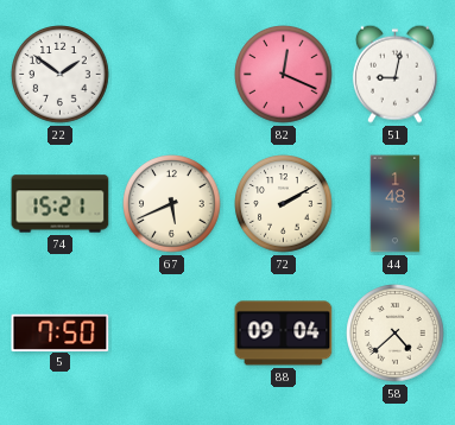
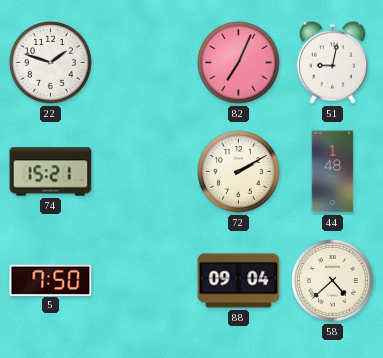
22: 1:51 -> 1:48
82: 12:19 -> 7:04
67: 5:41 -> none
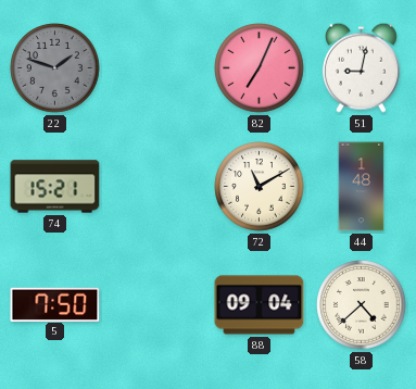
22 dial: white -> grey
72: 2:10 -> 11:10
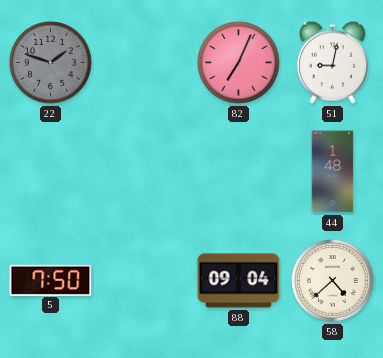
74: 15:21 -> none
72: 11:10 -> none
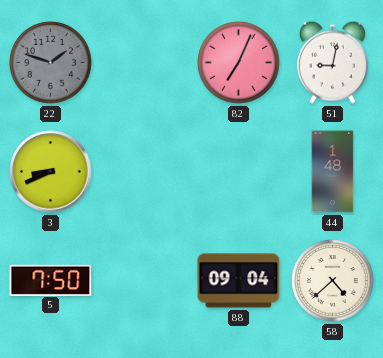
3: none -> 8:41
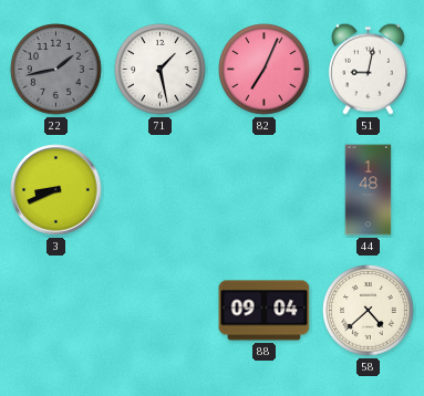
22: 1:48 -> 1:43
71: none -> 1:28
5: 7:50 -> none
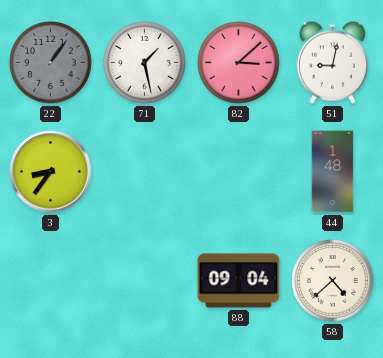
22: 1:43 -> 1:06
82: 7:04 -> 3:08
3: 8:41 -> 8:36
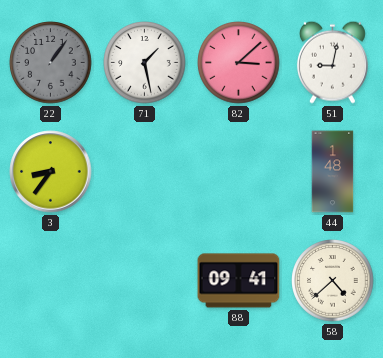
88: 09:04 -> 09:41
